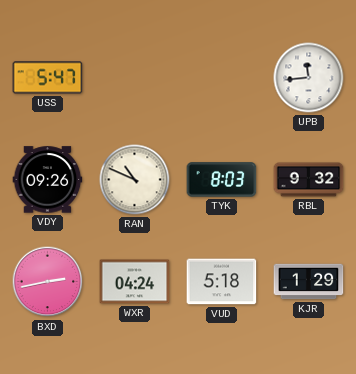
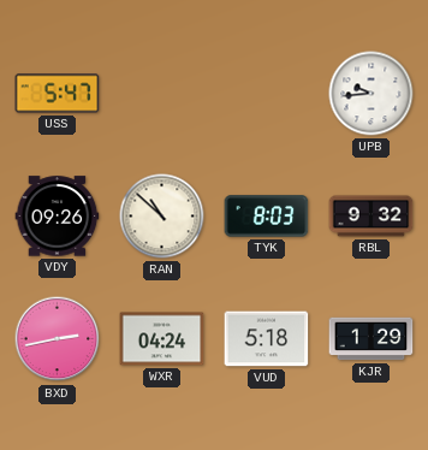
UPB: 11:44 -> 9:44
RAN: 10:49 -> 10:52
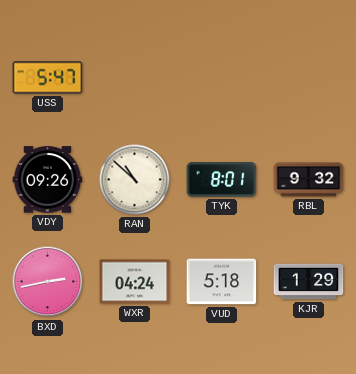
UPB: 9:44 -> none
TYK: 8:03 -> 8:01
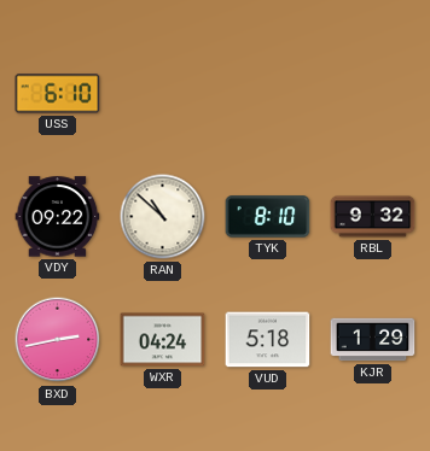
USS: 5:47 -> 6:10
VDY: 09:26 -> 09:22
TYK: 8:01 -> 8:10
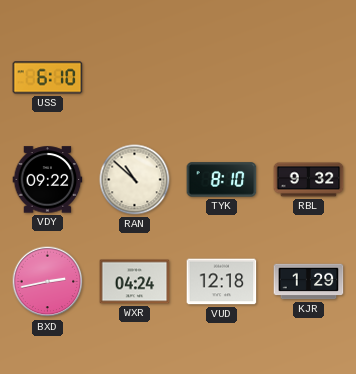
VUD: 5:18 -> 12:18
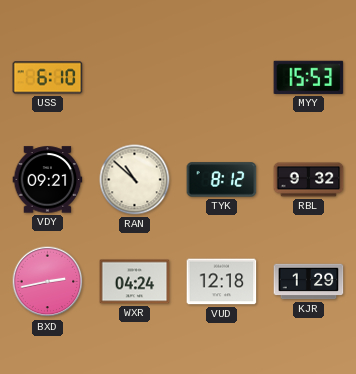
MYY: none -> 15:53
VDY: 09:22 -> 09:21
TYK: 8:10 -> 8:12
